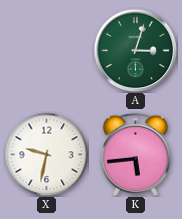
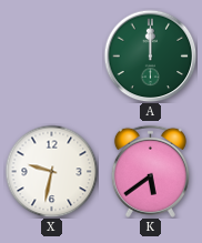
A: 3:03 -> 12:00
K: 5:44 -> 5:39
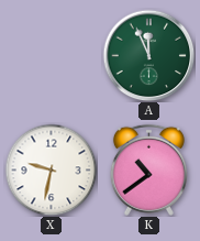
A: 12:00 -> 11:56
K: 5:39 -> 10:39
